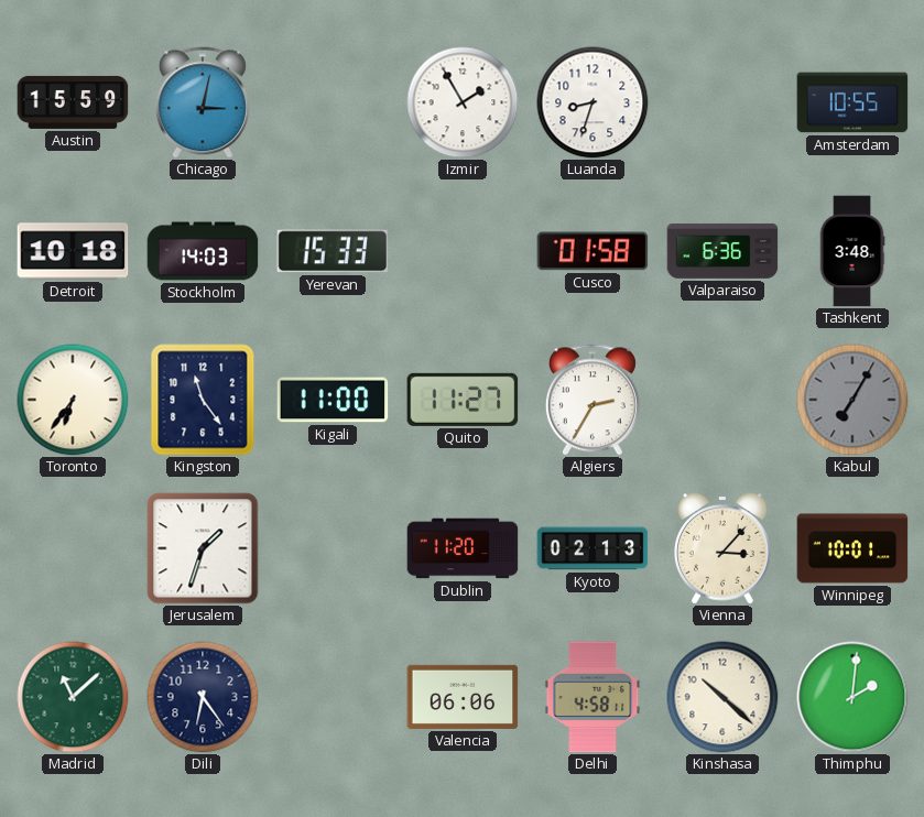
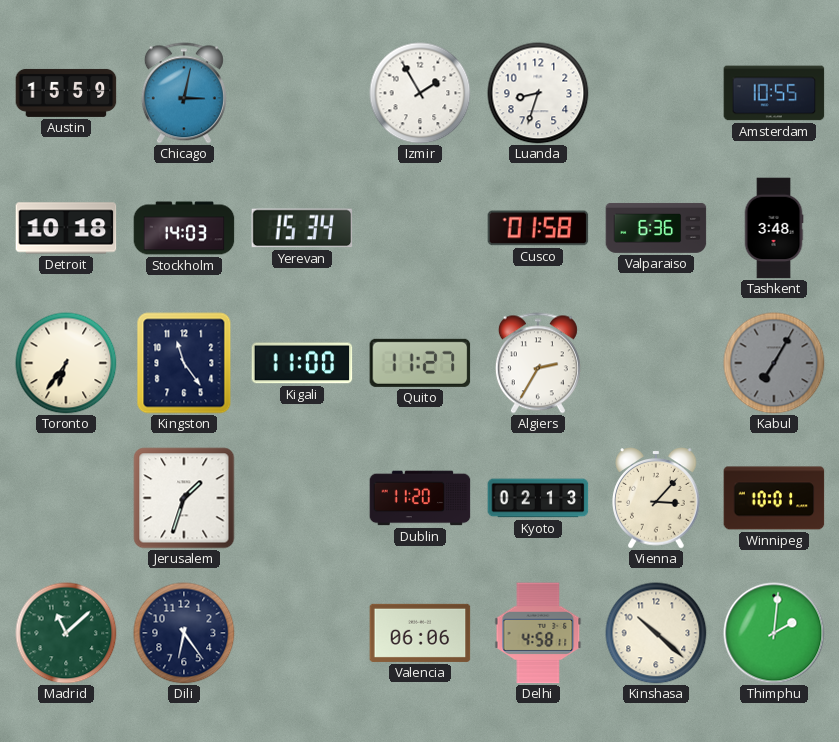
Yerevan: 15:33 -> 15:34
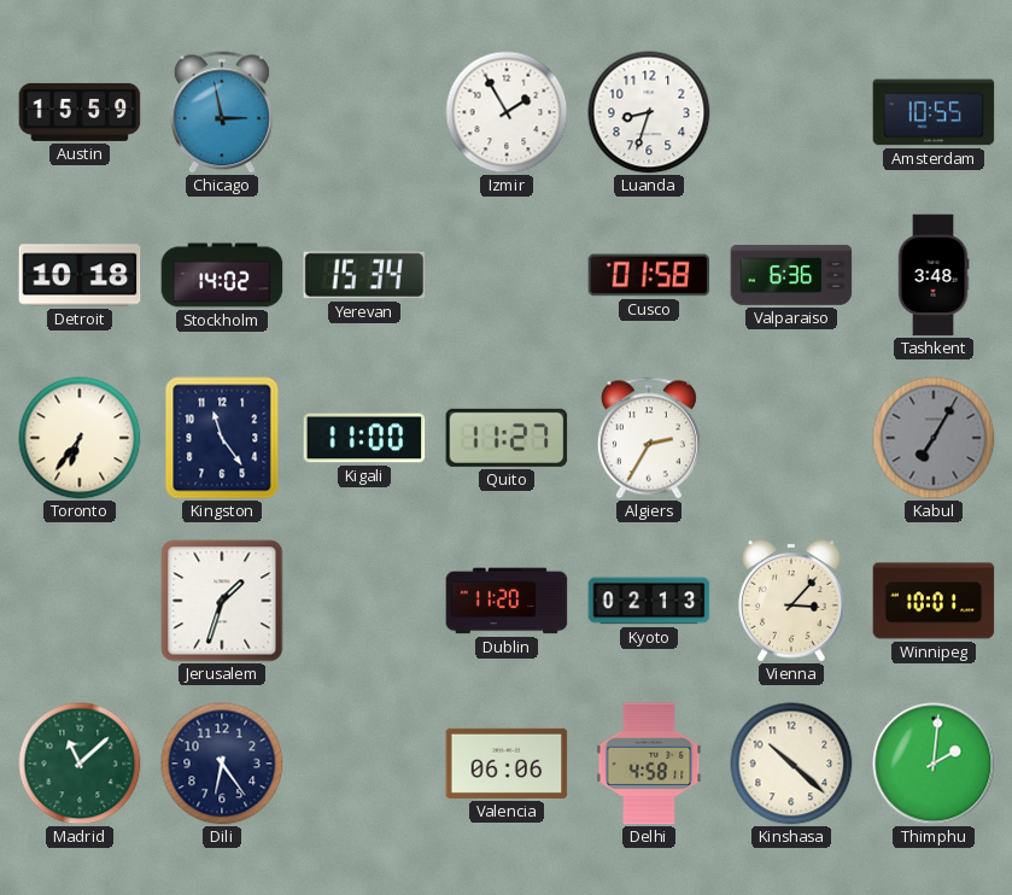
Chicago: 3:02 -> 2:58
Stockholm: 14:03 -> 14:02
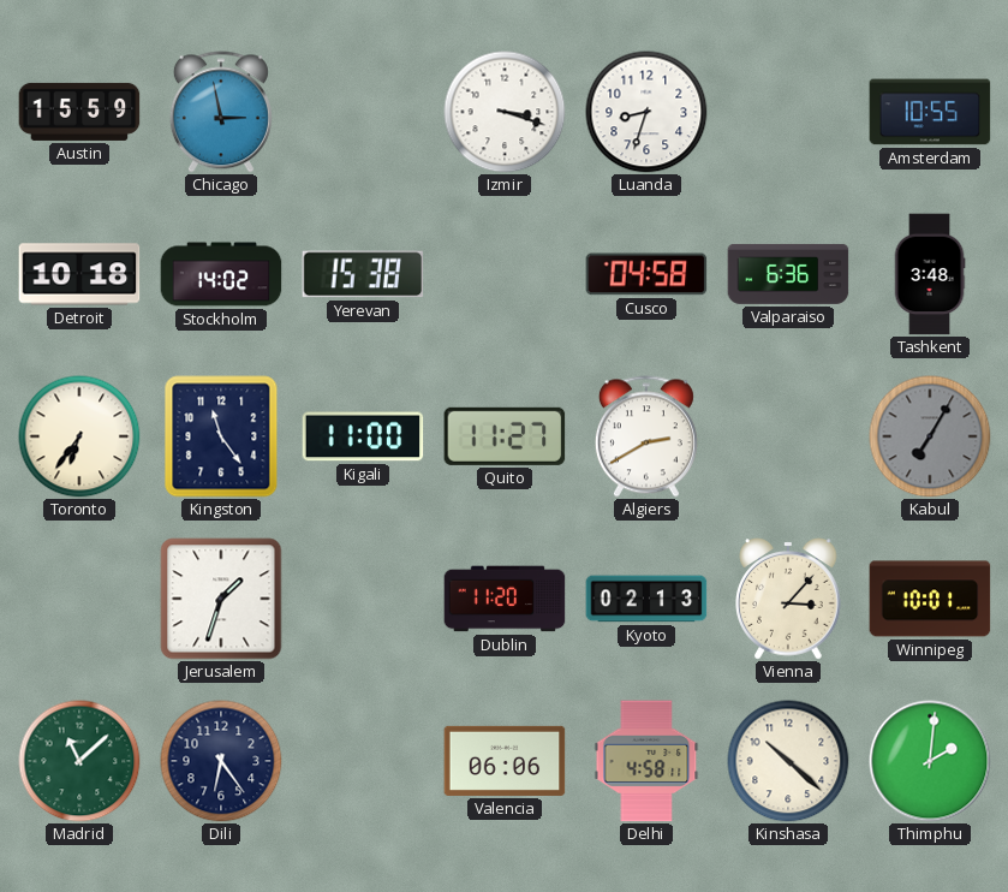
Izmir: 1:55 -> 3:18
Yerevan: 15:34 -> 15:38
Cusco: 01:58 -> 04:58
Algiers: 2:35 -> 2:40
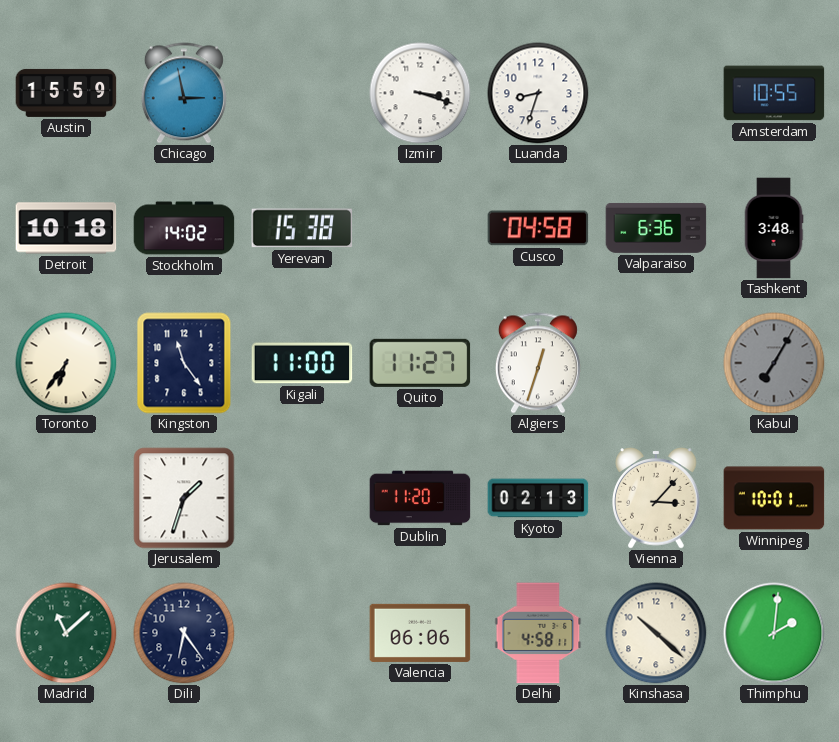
Algiers: 2:40 -> 12:33
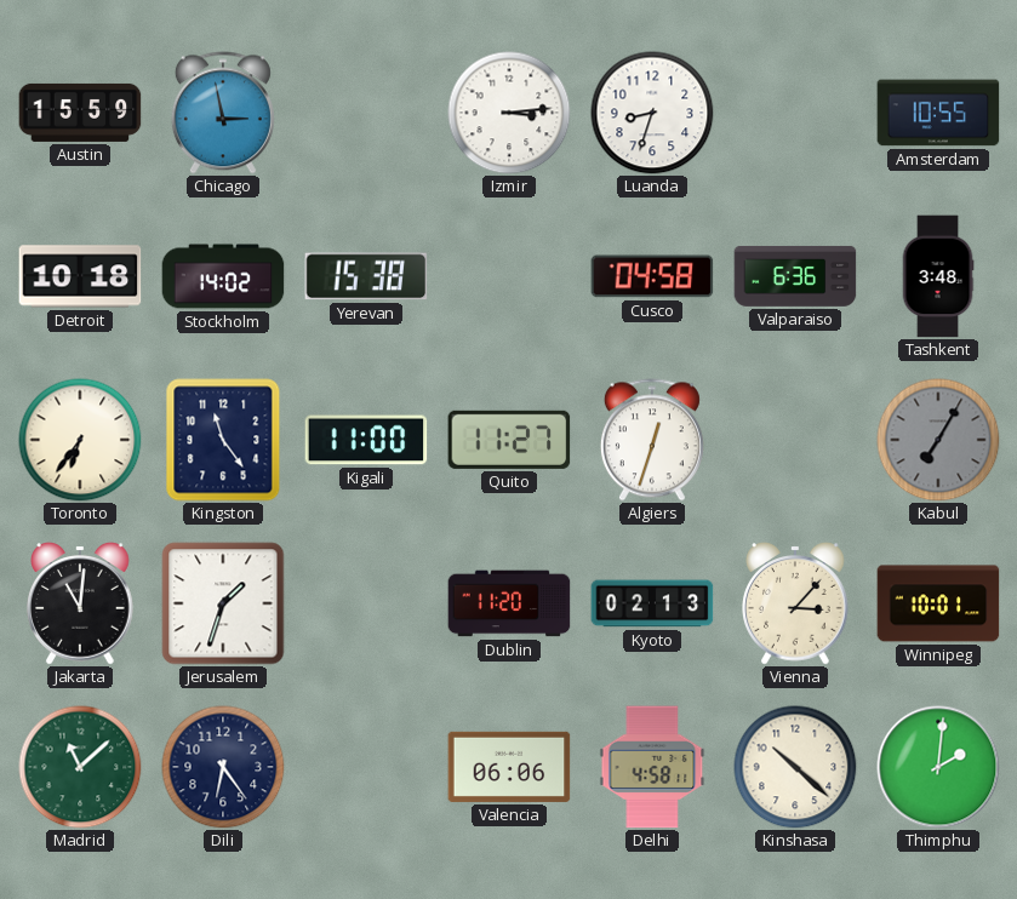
Izmir: 3:18 -> 3:14
Jakarta: none -> 11:01
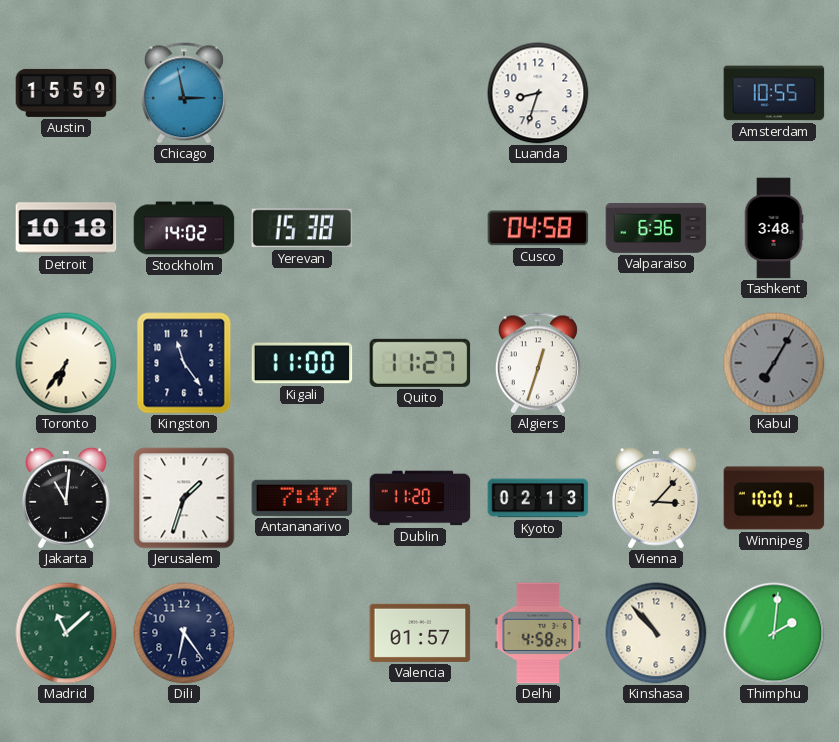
Izmir: 3:14 -> none
Antananarivo: none -> 7:47
Valencia: 06:06 -> 01:57
Delhi: 4:58:11 -> 4:58:24
Kinshasa: 10:22 -> 10:53
